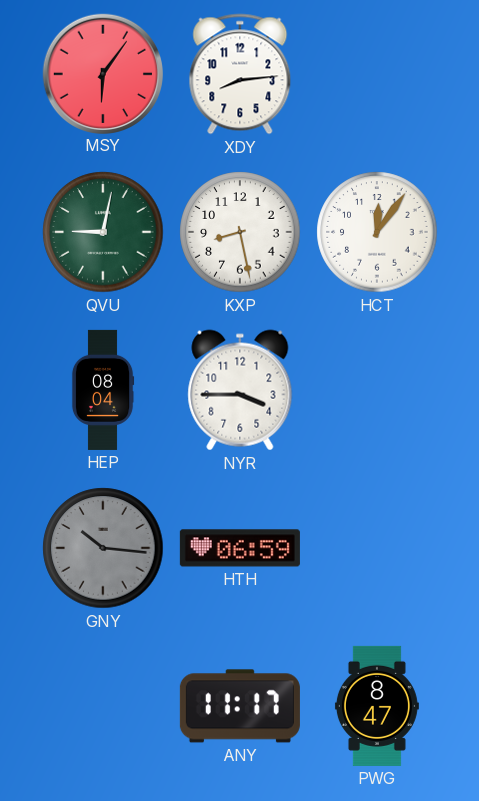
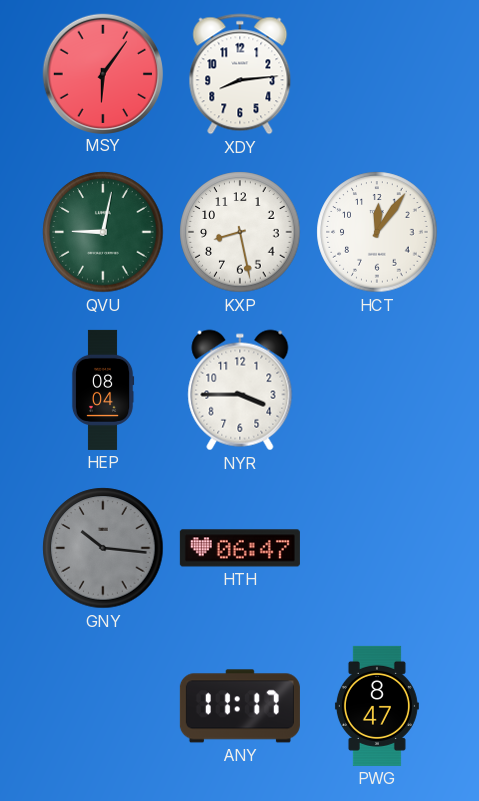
HTH: 06:59 -> 06:47
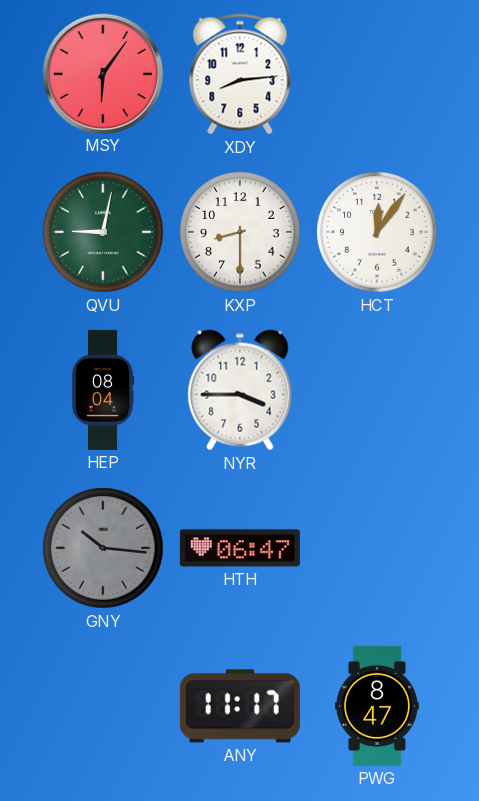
KXP: 8:28 -> 8:30
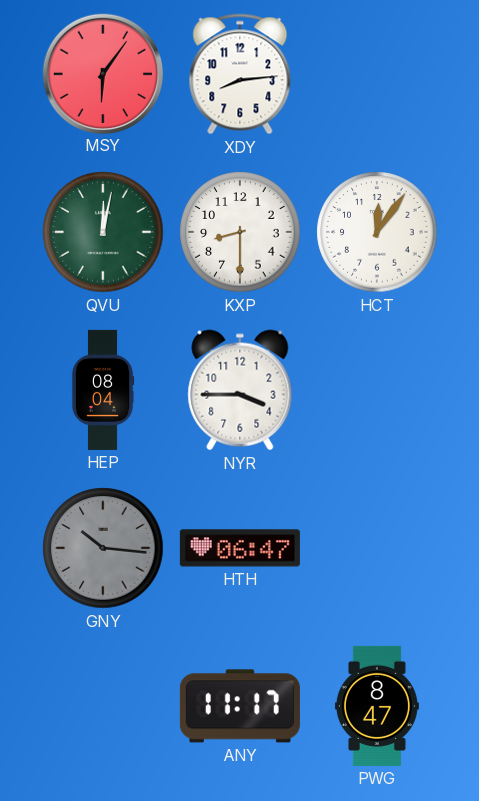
QVU: 9:02 -> 12:02
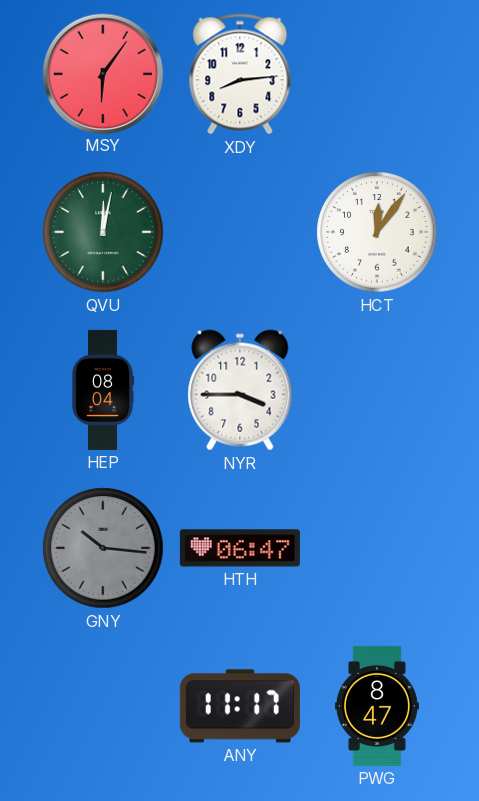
KXP: 8:30 -> none
